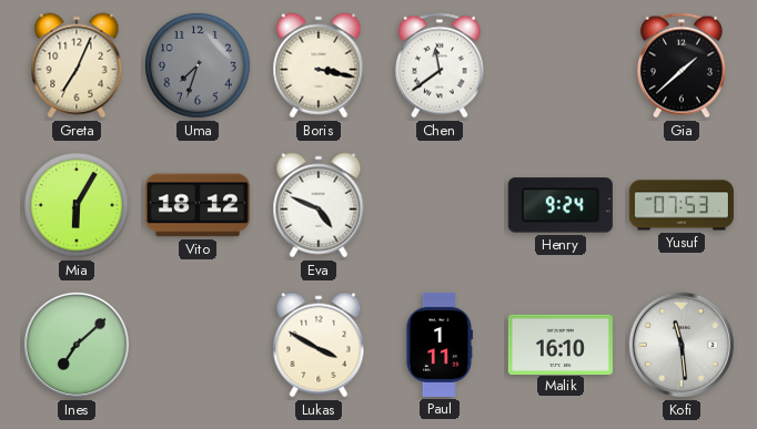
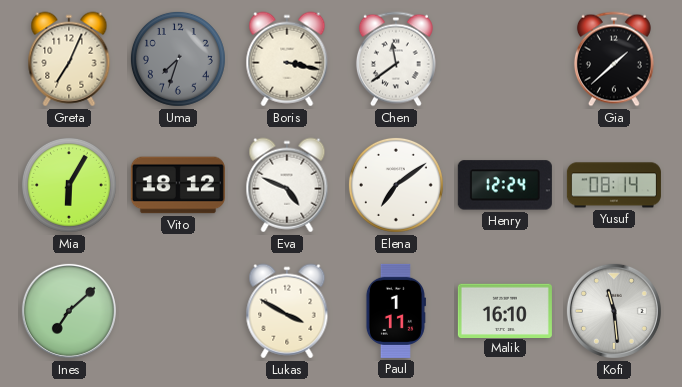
Elena: none -> 7:09
Henry: 9:24 -> 12:24
Yusuf: 07:53 -> 08:14
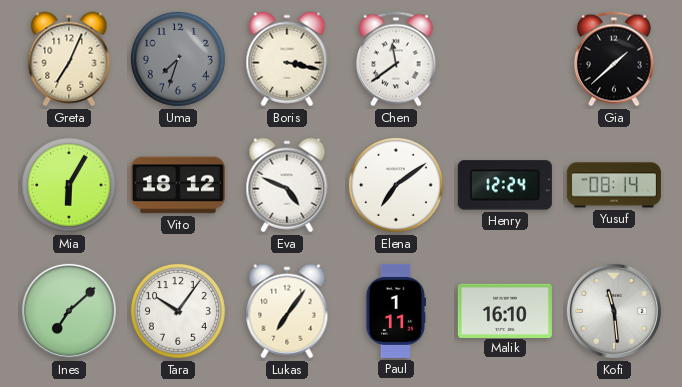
Tara: none -> 10:06
Lukas: 3:50 -> 7:06
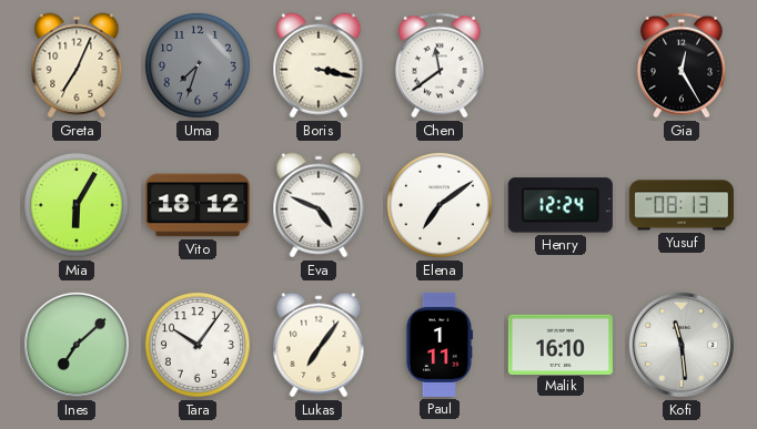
Gia: 1:38 -> 12:25
Yusuf: 08:14 -> 08:13
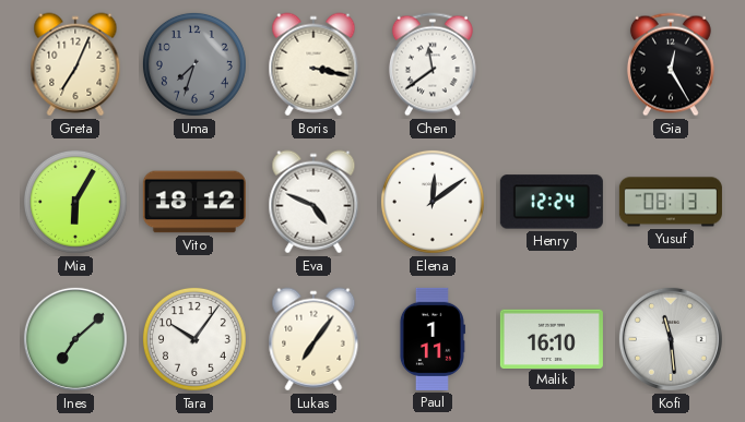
Elena: 7:09 -> 12:09
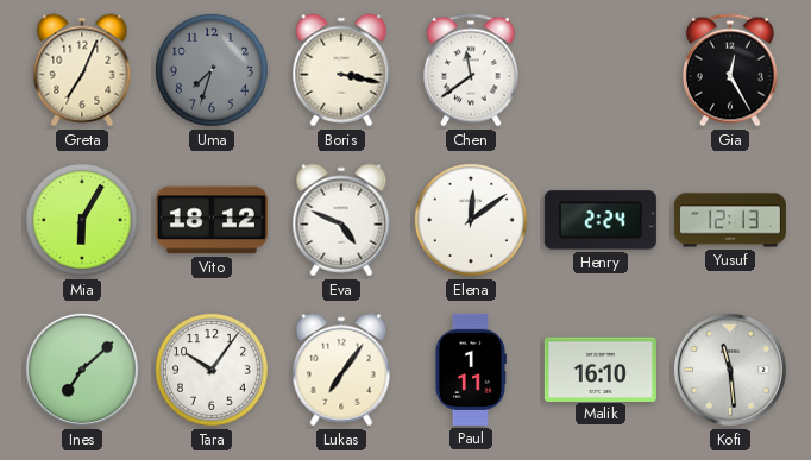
Henry: 12:24 -> 2:24
Yusuf: 08:13 -> 12:13
